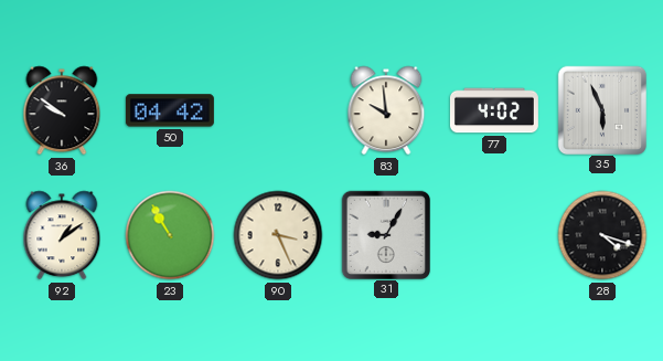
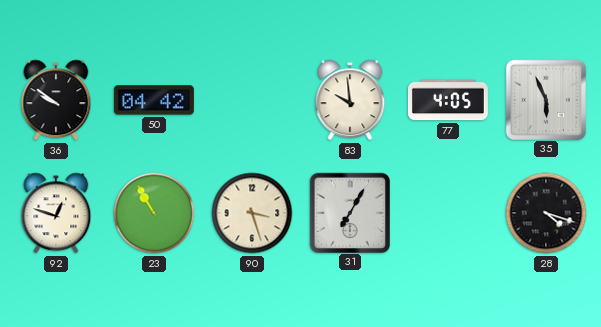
77: 4:02 -> 4:05
92: 1:09 -> 12:48
90: 3:26 -> 3:27
31: 9:05 -> 7:05
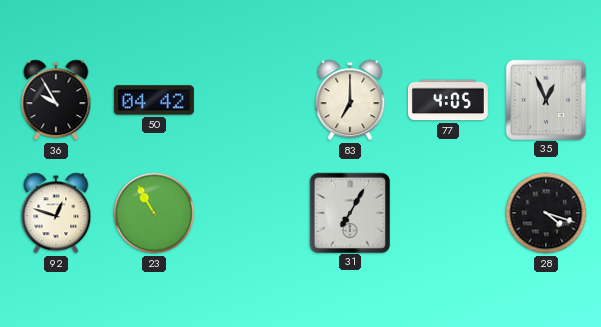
36: 9:51 -> 9:55
83: 9:59 -> 7:00
35: 5:56 -> 12:56
90: 3:27 -> none
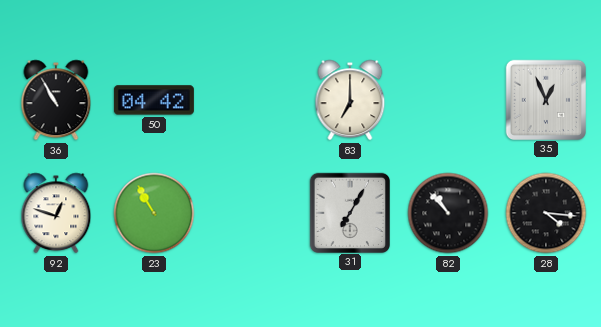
36: 9:55 -> 10:55
77: 4:05 -> none
82: none -> 10:53
28: 4:18 -> 4:16
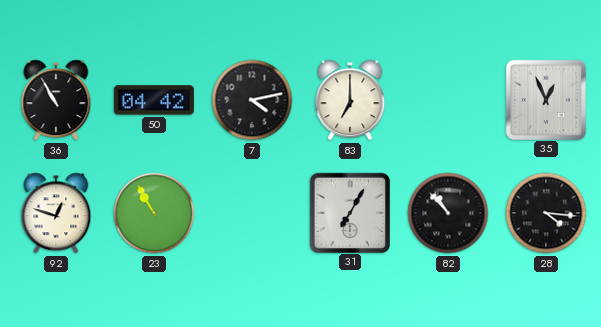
7: none -> 4:13
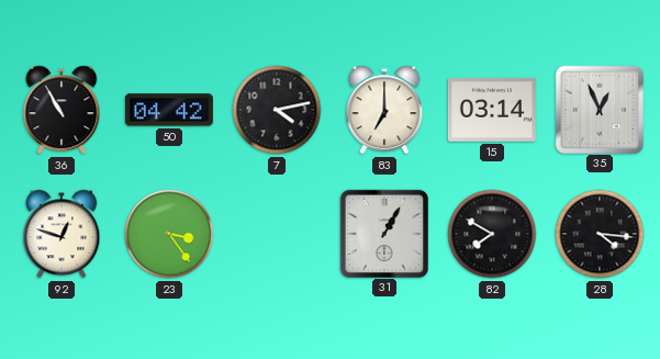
15: none -> 03:14
23: 10:55 -> 3:24
31: 7:05 -> 1:05
82: 10:53 -> 7:50
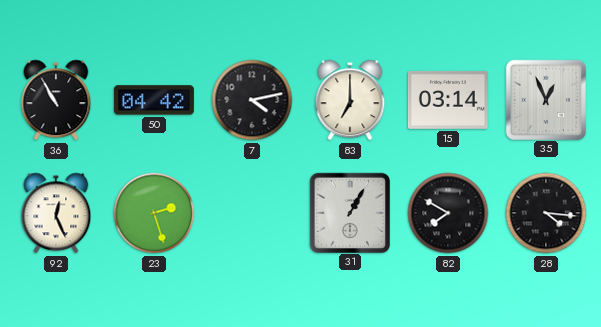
92: 12:48 -> 12:26
23: 3:24 -> 2:27
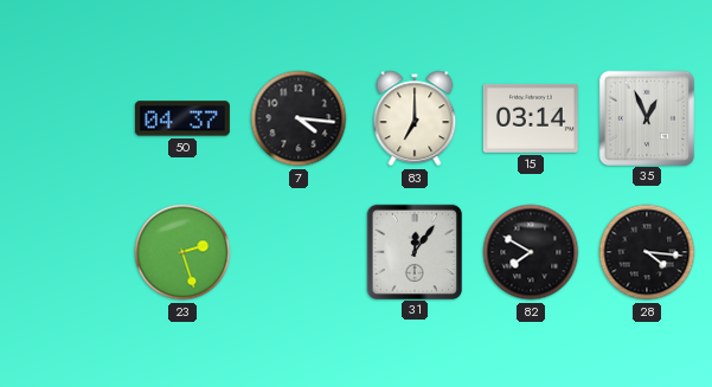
36: 10:55 -> none
50: 04:42 -> 04:37
7: 4:13 -> 4:16
92: 12:26 -> none
31: 1:05 -> 12:06
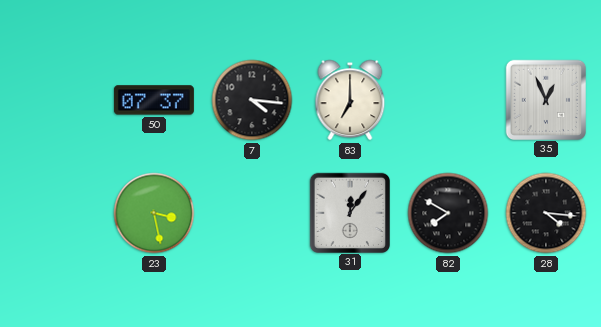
50: 04:37 -> 07:37
15: 03:14 -> none
23: 2:27 -> 3:28
